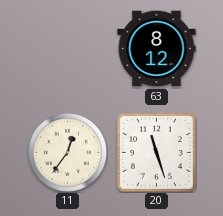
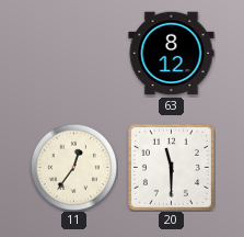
20: 11:27 -> 11:30
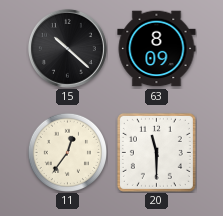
15: none -> 10:22
63: 8:12 -> 8:09
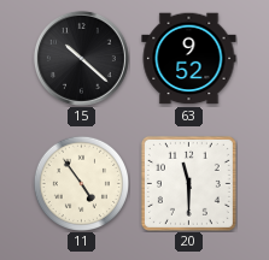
63: 8:09 -> 9:52
11: 12:36 -> 4:54
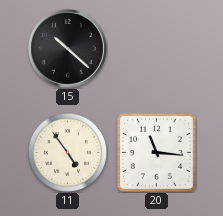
63: 9:52 -> none
20: 11:30 -> 11:16
